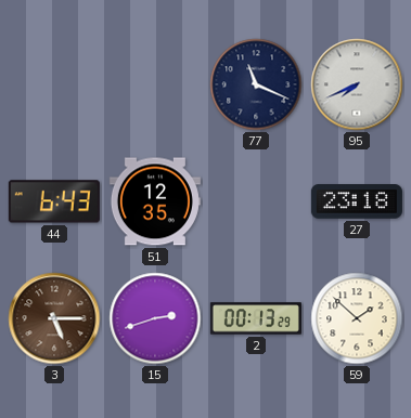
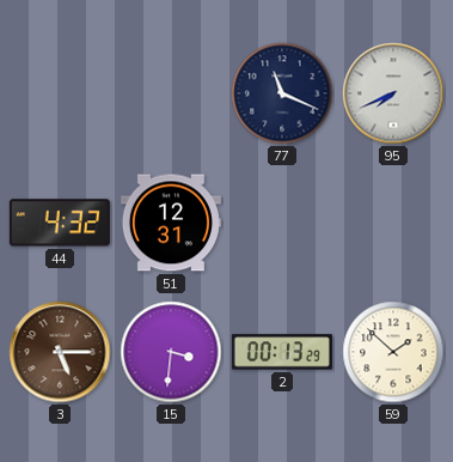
44: 6:43 -> 4:32
51: 12:35 -> 12:31
27: 23:18 -> none
15: 2:42 -> 3:31
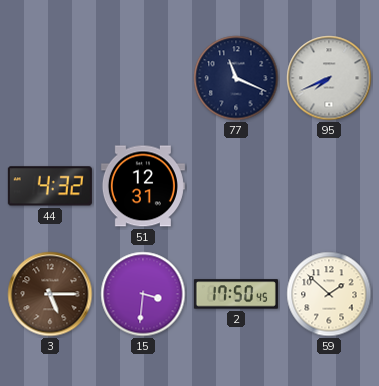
2: 00:13 -> 17:50
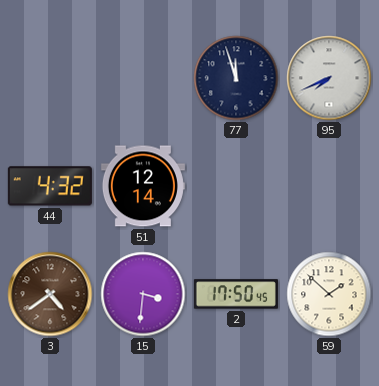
77: 11:19 -> 11:57
51: 12:31 -> 12:14
3: 5:15 -> 4:39
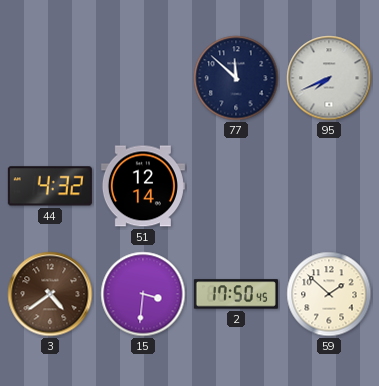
77: 11:57 -> 11:52
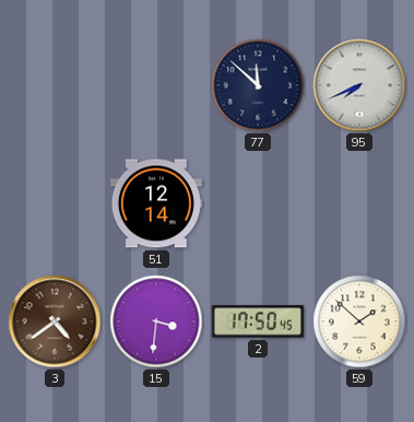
44: 4:32 -> none
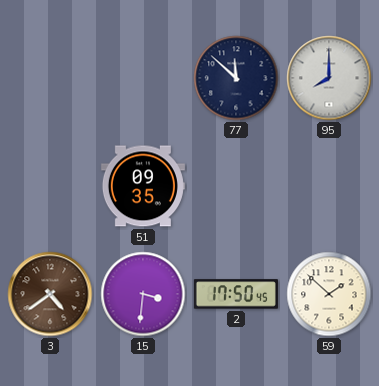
95: 7:41 -> 8:00
51: 12:14 -> 09:35
